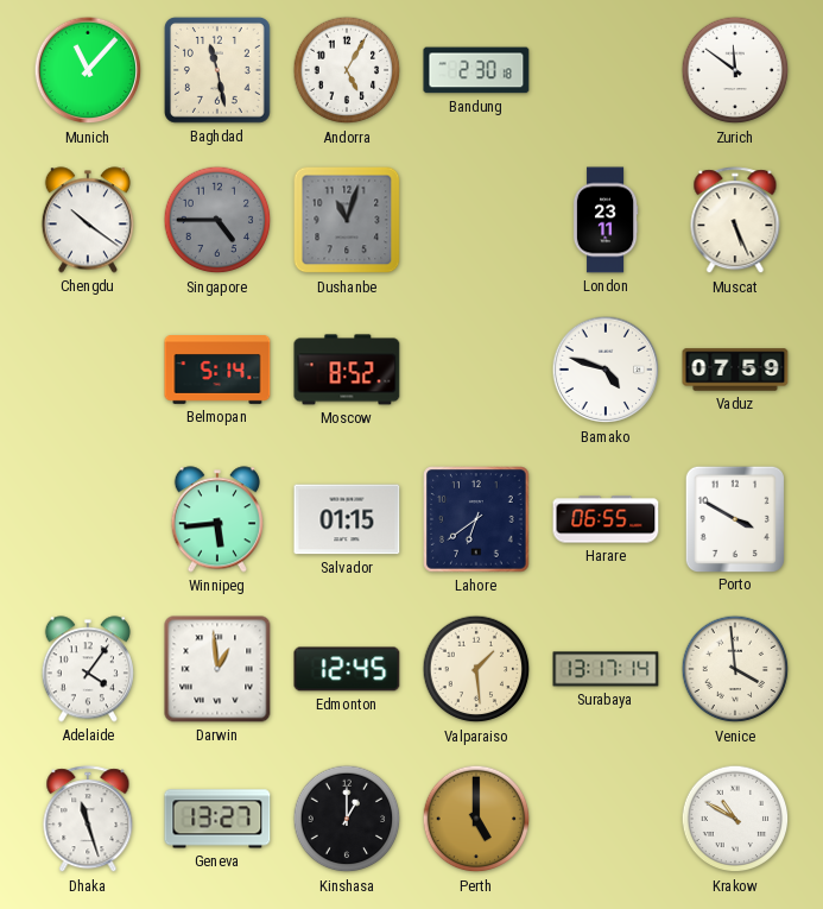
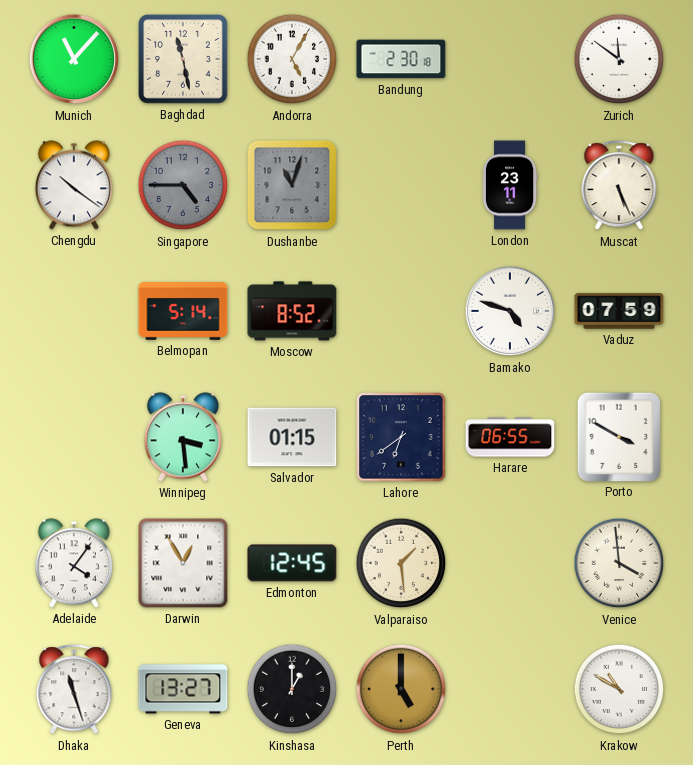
Winnipeg: 5:44 -> 3:29
Darwin: 12:59 -> 12:55
Surabaya: 13:17 -> none
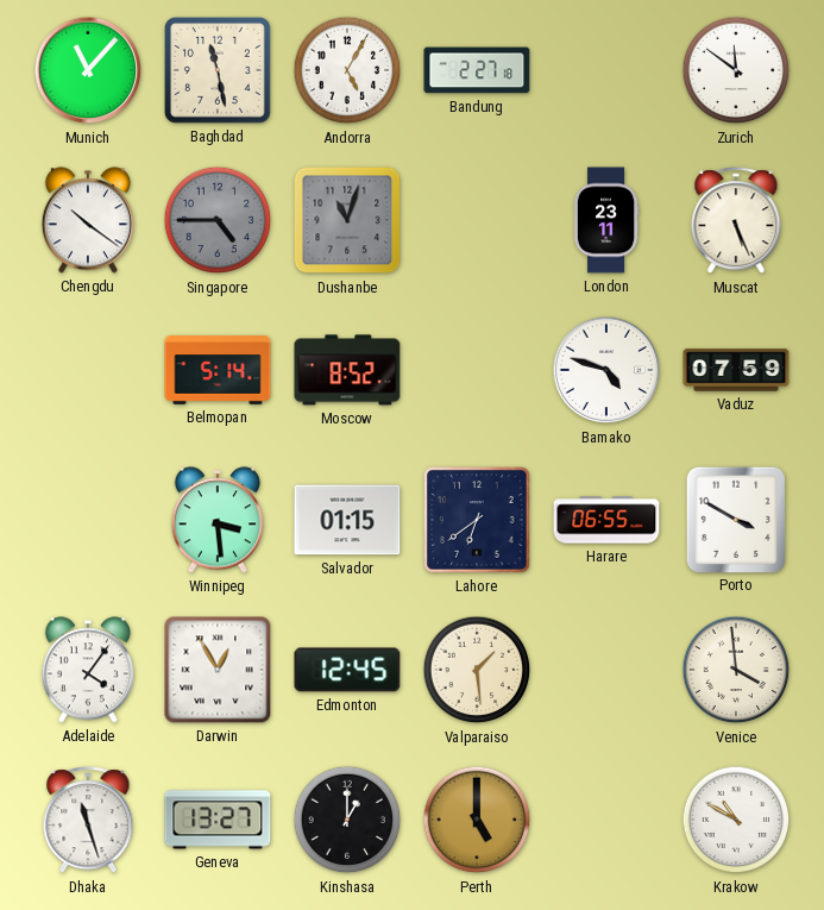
Bandung: 2:30 -> 2:27
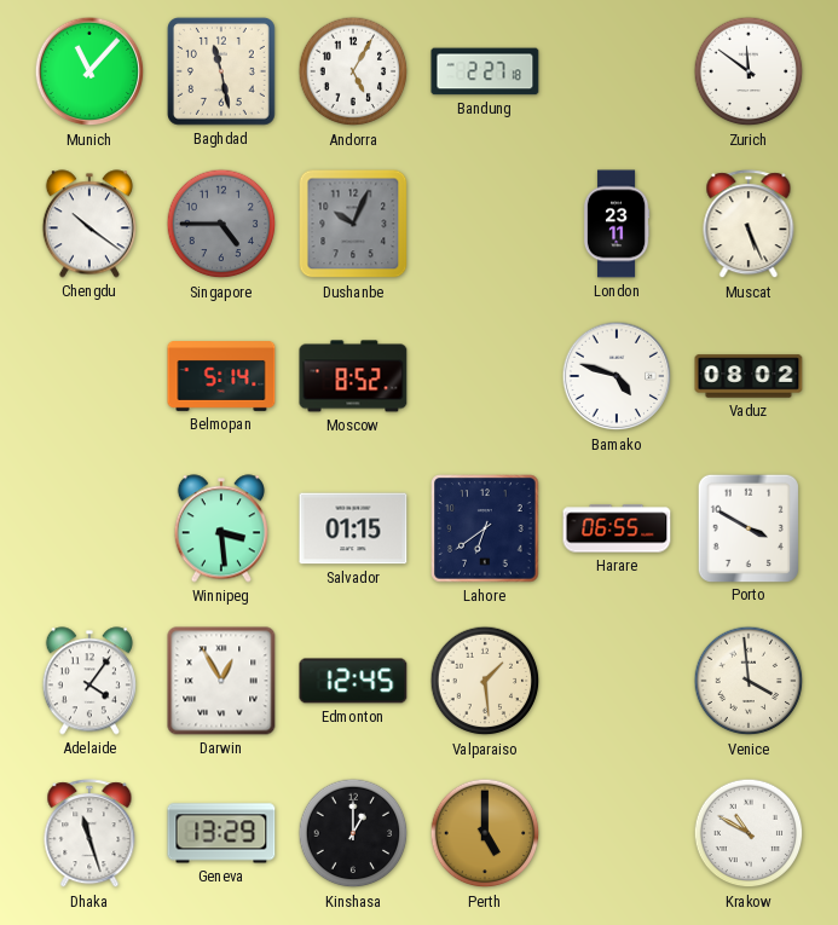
Dushanbe: 11:03 -> 10:04
Vaduz: 07:59 -> 08:02
Geneva: 13:27 -> 13:29
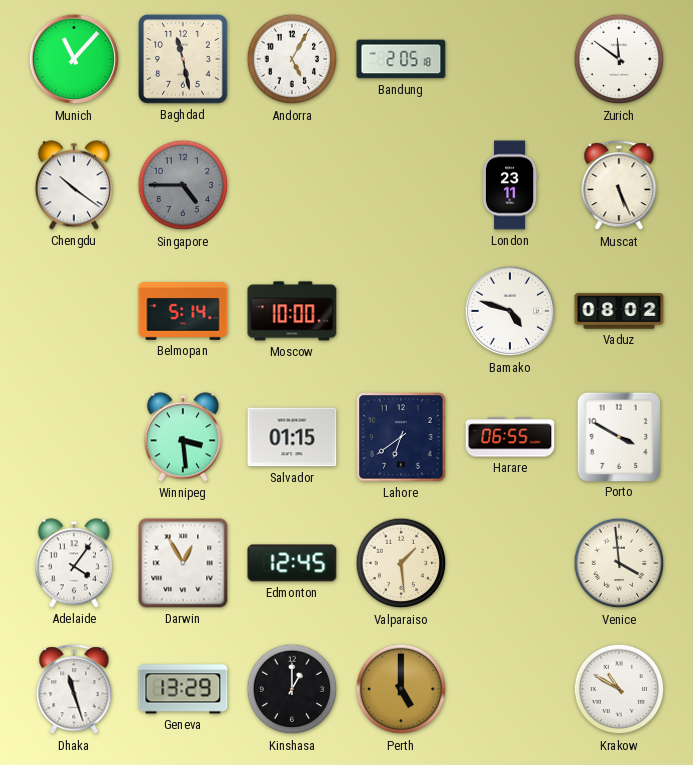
Bandung: 2:27 -> 2:05
Dushanbe: 10:04 -> none
Moscow: 8:52 -> 10:00
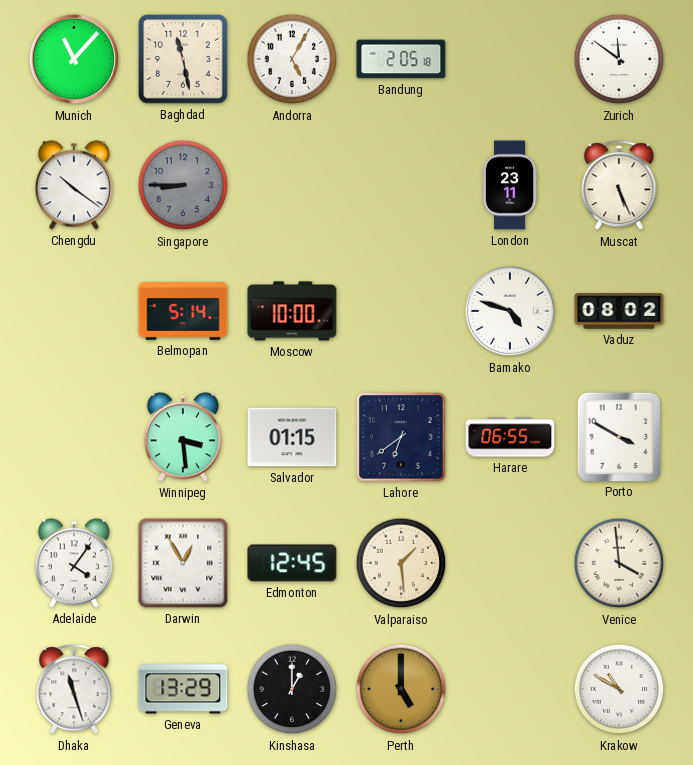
Singapore: 4:45 -> 8:45
